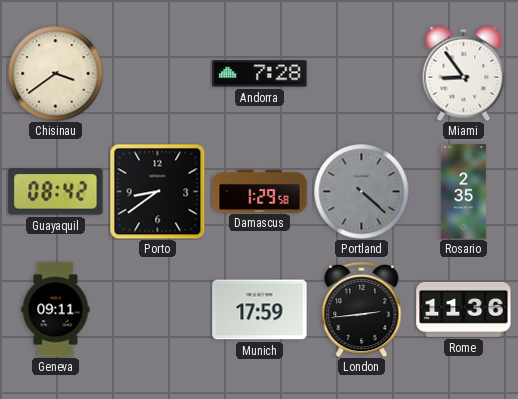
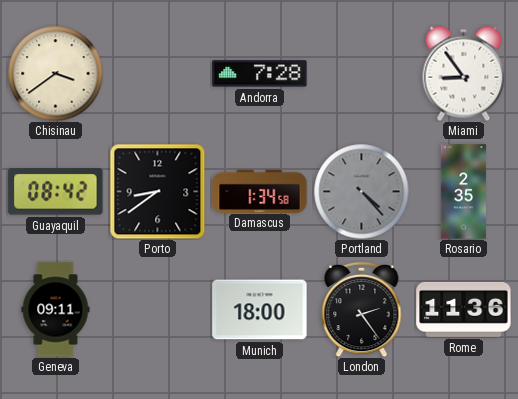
Damascus: 1:29 -> 1:34
Portland: 4:22 -> 4:23
Munich: 17:59 -> 18:00
London: 2:44 -> 2:24
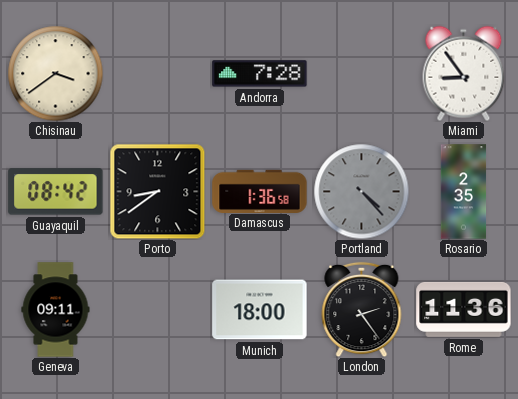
Damascus: 1:34 -> 1:36
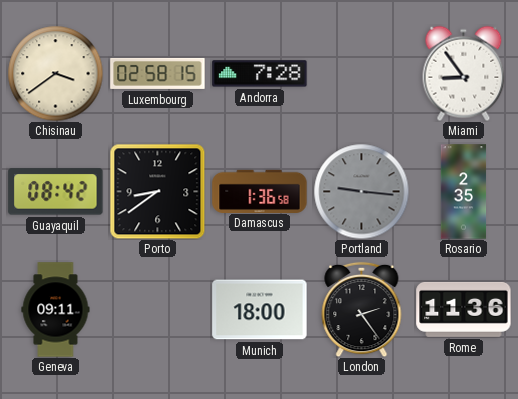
Luxembourg: none -> 02:58
Portland: 4:23 -> 9:16
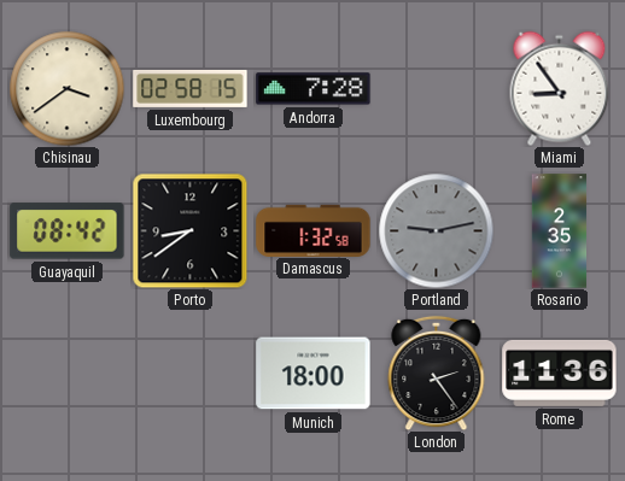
Damascus: 1:36 -> 1:32
Portland: 9:16 -> 9:13
Geneva: 09:11 -> none
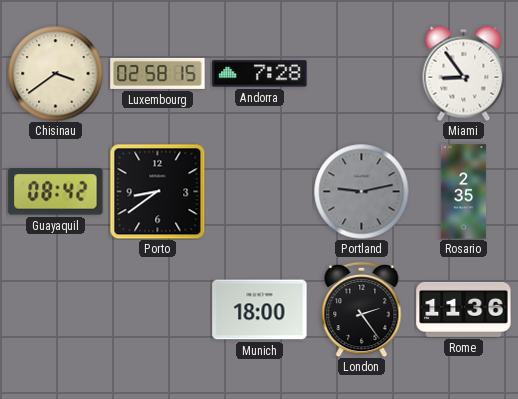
Damascus: 1:32 -> none
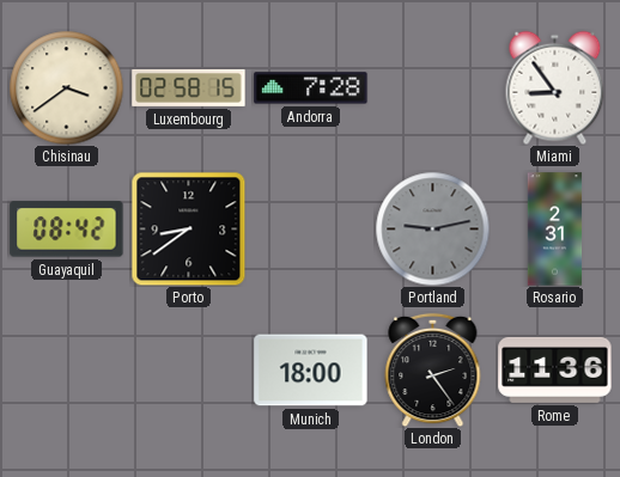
Rosario: 2:35 -> 2:31
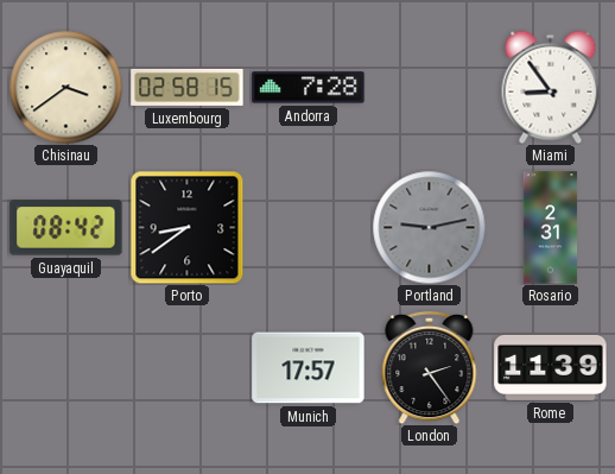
Munich: 18:00 -> 17:57
Rome: 11:36 -> 11:39
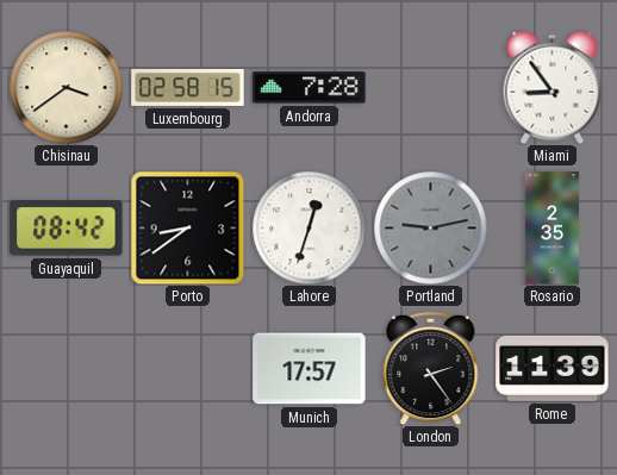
Lahore: none -> 12:33
Rosario: 2:31 -> 2:35
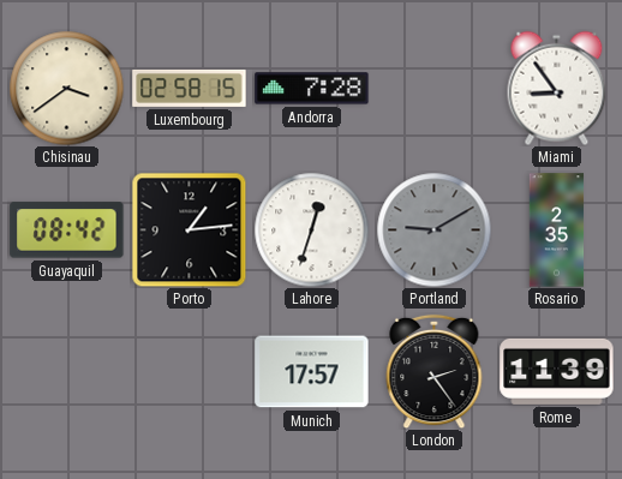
Porto: 8:39 -> 1:14
Portland: 9:13 -> 9:10
